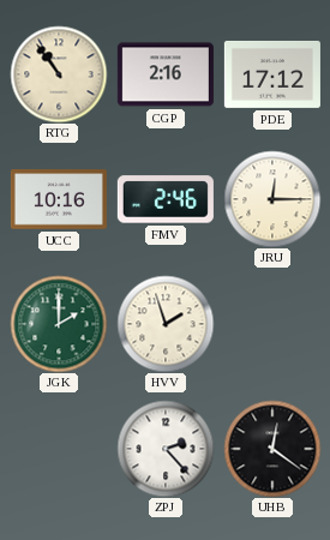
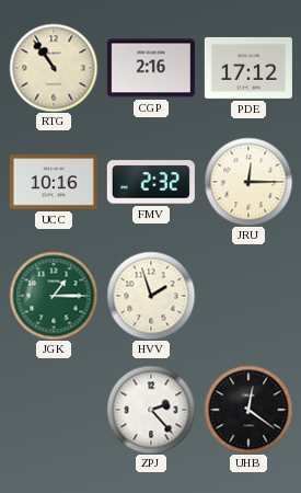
FMV: 2:46 -> 2:32
JGK: 2:00 -> 1:15
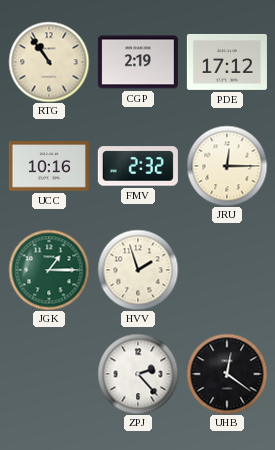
CGP: 2:16 -> 2:19
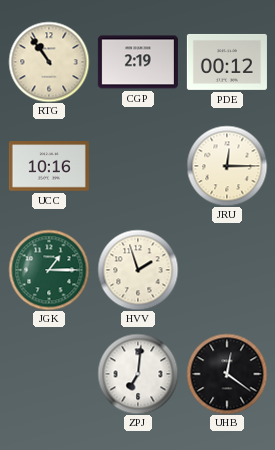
PDE: 17:12 -> 00:12
FMV: 2:32 -> none
ZPJ: 2:23 -> 7:01
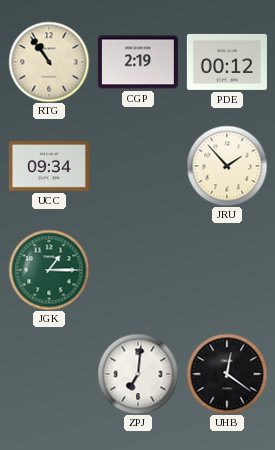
UCC: 10:16 -> 09:34
JRU: 12:15 -> 1:53
HVV: 1:57 -> none
